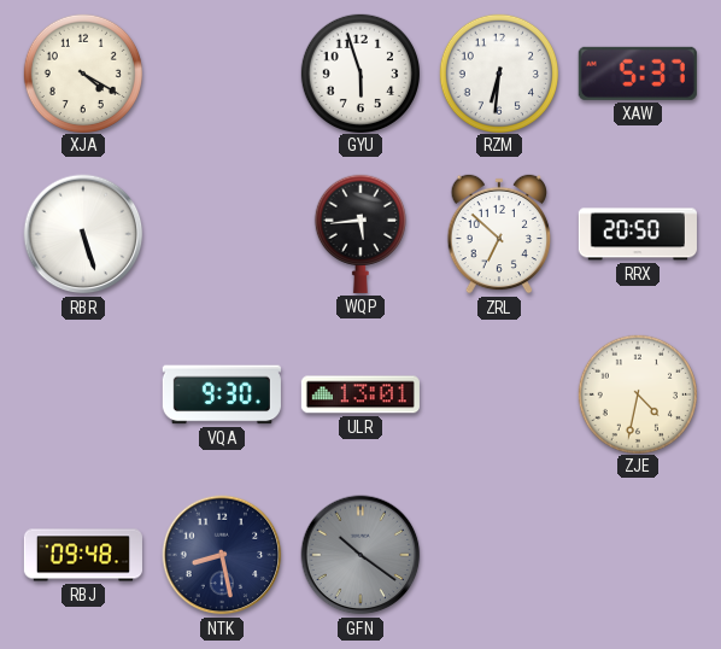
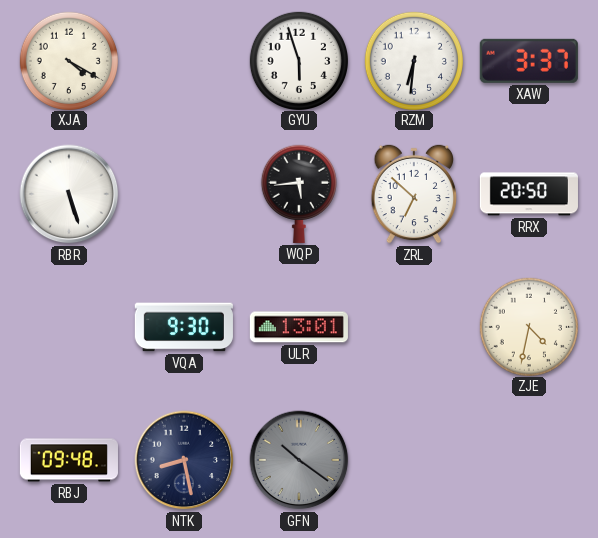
XAW: 5:37 -> 3:37
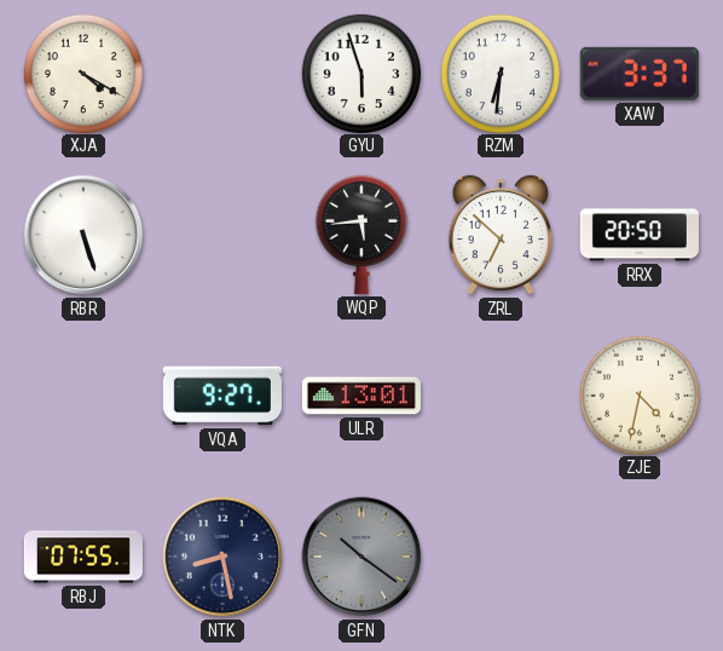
VQA: 9:30 -> 9:27
RBJ: 09:48 -> 07:55
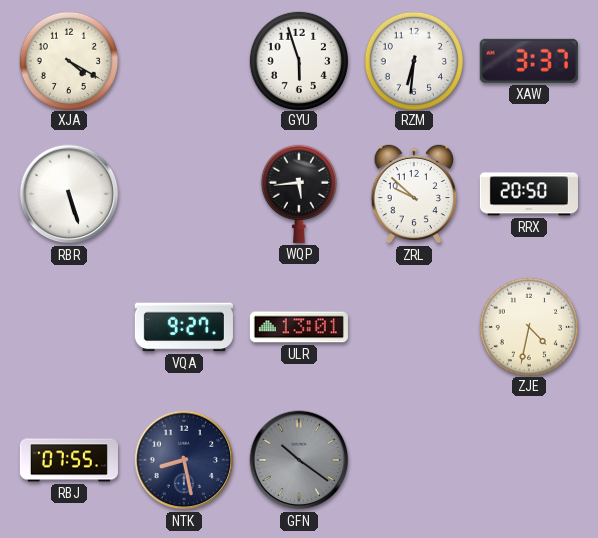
ZRL: 6:52 -> 9:52
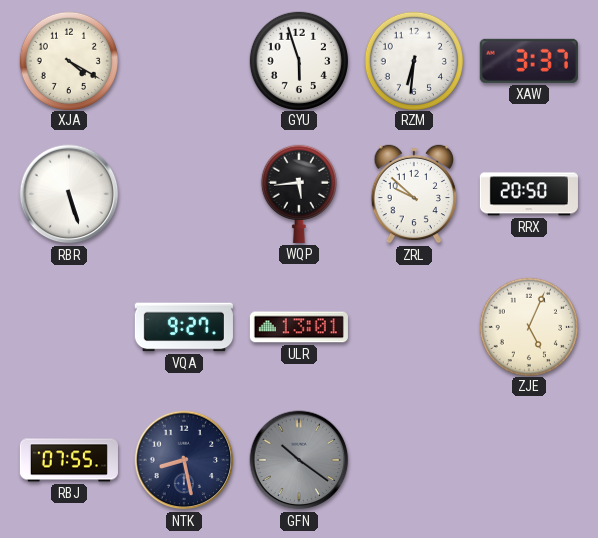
ZJE: 4:32 -> 5:04
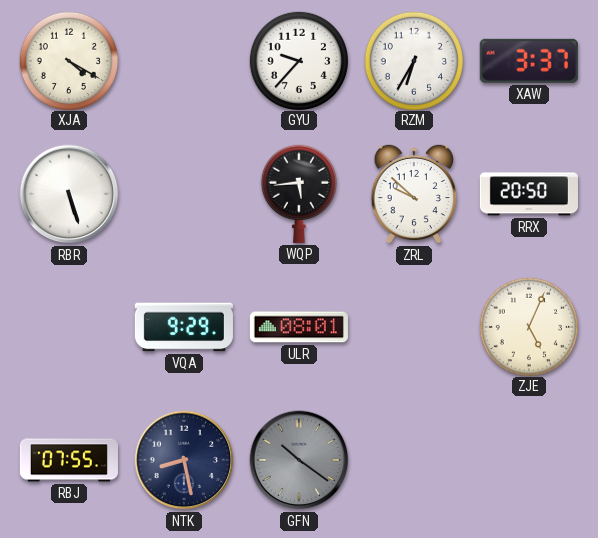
GYU: 5:57 -> 9:37
RZM: 6:31 -> 6:35
VQA: 9:27 -> 9:29
ULR: 13:01 -> 08:01
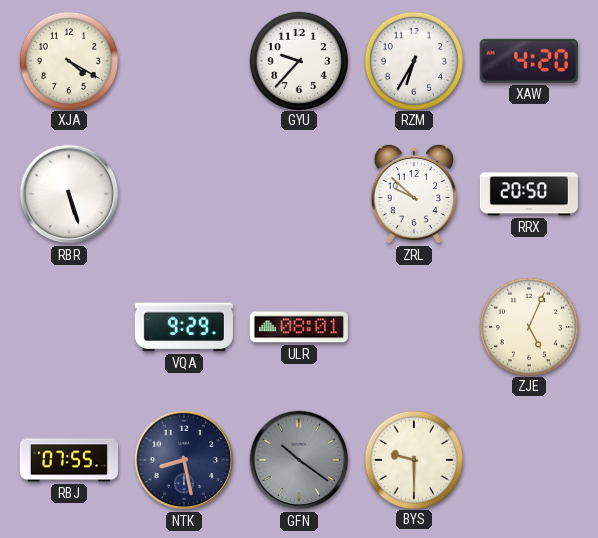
XAW: 3:37 -> 4:20
WQP: 5:44 -> none
BYS: none -> 9:30
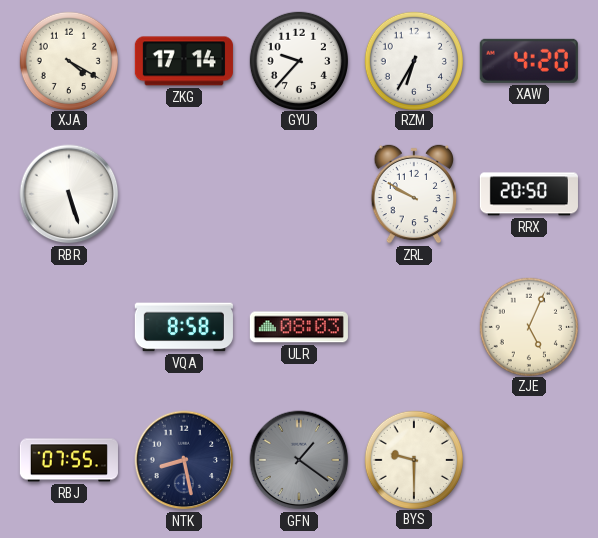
ZKG: none -> 17:14
ZRL: 9:52 -> 9:50
VQA: 9:29 -> 8:58
ULR: 08:01 -> 08:03
GFN: 10:21 -> 1:21
